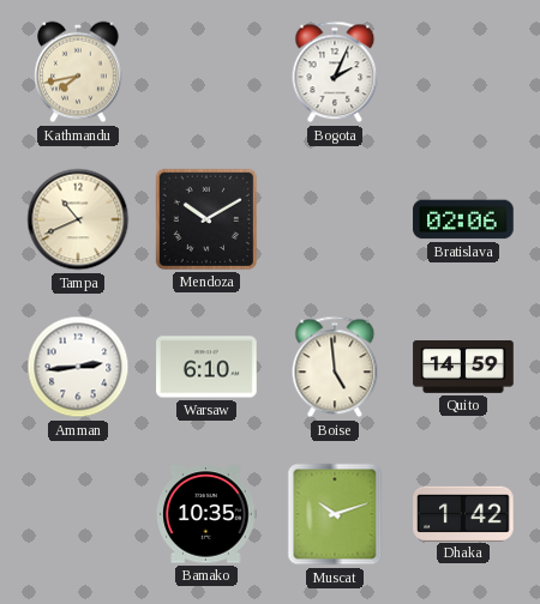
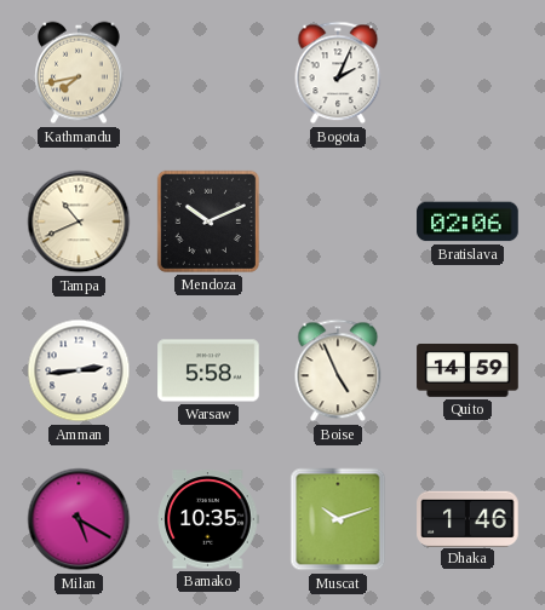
Mendoza: 10:10 -> 10:11
Warsaw: 6:10 -> 5:58
Boise: 4:59 -> 4:56
Milan: none -> 5:20
Dhaka: 1:42 -> 1:46
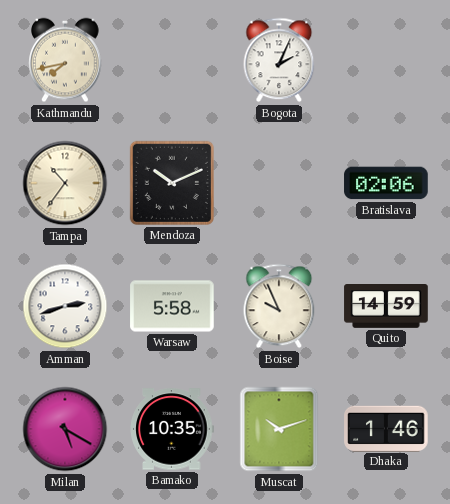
Tampa: 10:41 -> 10:36
Amman: 2:44 -> 2:42
Boise: 4:56 -> 9:56
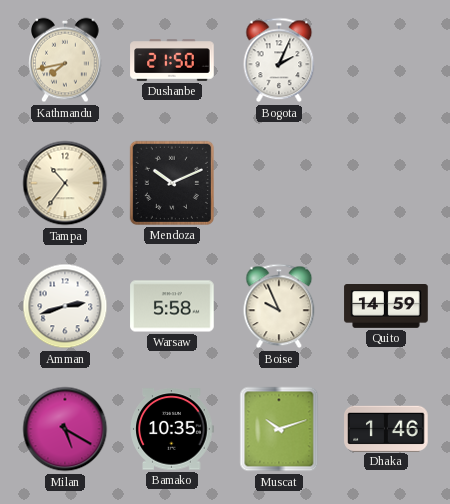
Dushanbe: none -> 21:50
Bratislava: 02:06 -> none
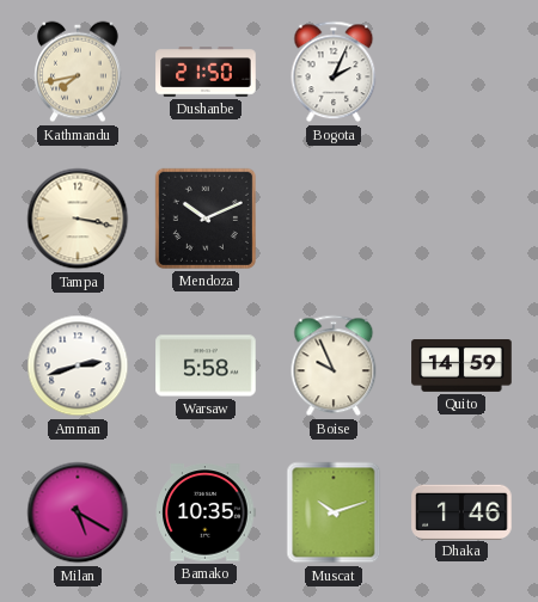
Tampa: 10:36 -> 3:17
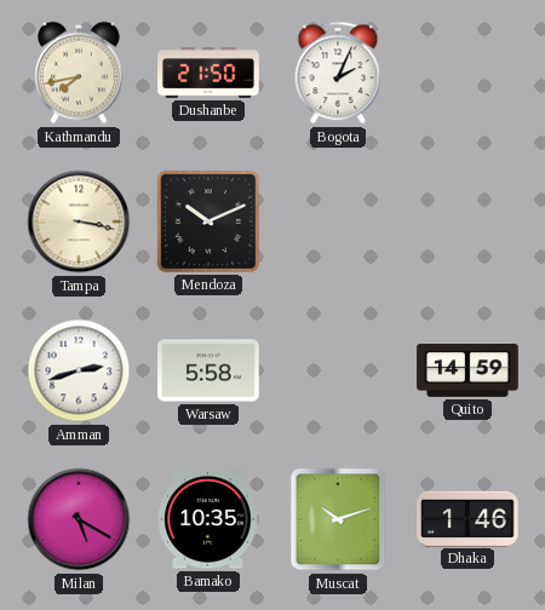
Boise: 9:56 -> none
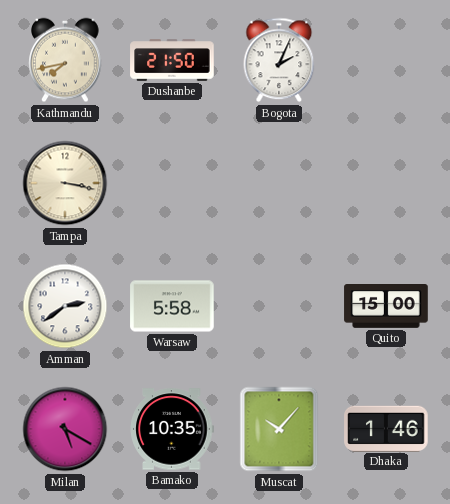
Mendoza: 10:11 -> none
Amman: 2:42 -> 2:39
Quito: 14:59 -> 15:00
Muscat: 10:12 -> 10:07
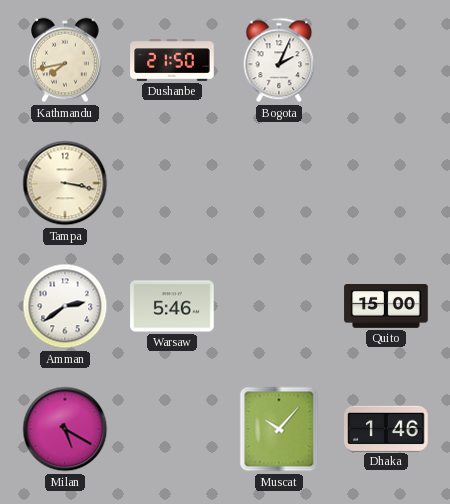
Warsaw: 5:58 -> 5:46
Bamako: 10:35 -> none
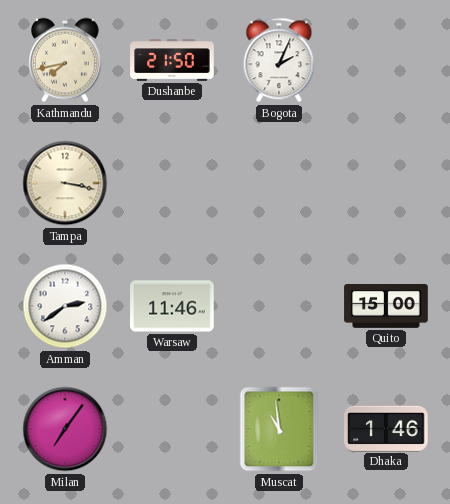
Warsaw: 5:46 -> 11:46
Milan: 5:20 -> 7:06
Muscat: 10:07 -> 10:59
